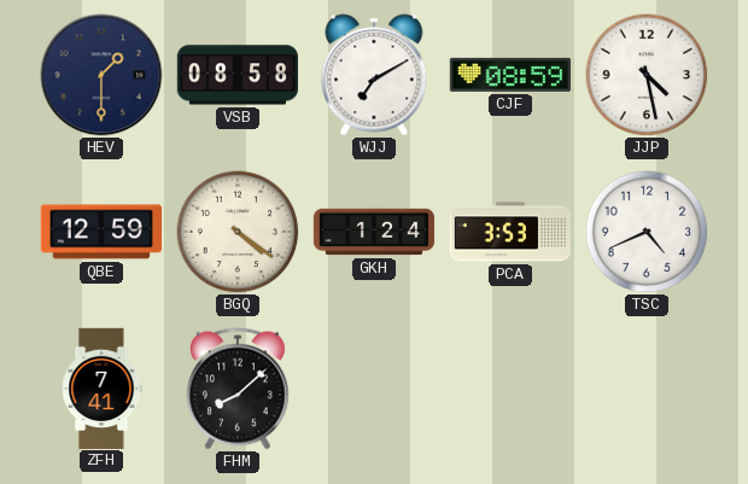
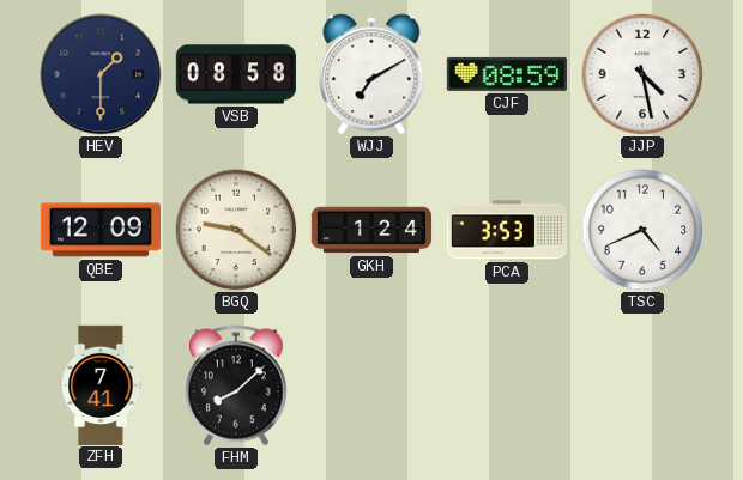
QBE: 12:59 -> 12:09
BGQ: 4:21 -> 9:21
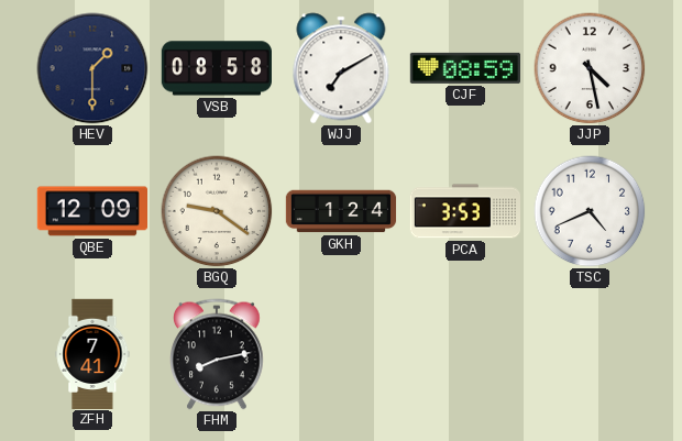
FHM: 8:08 -> 8:13
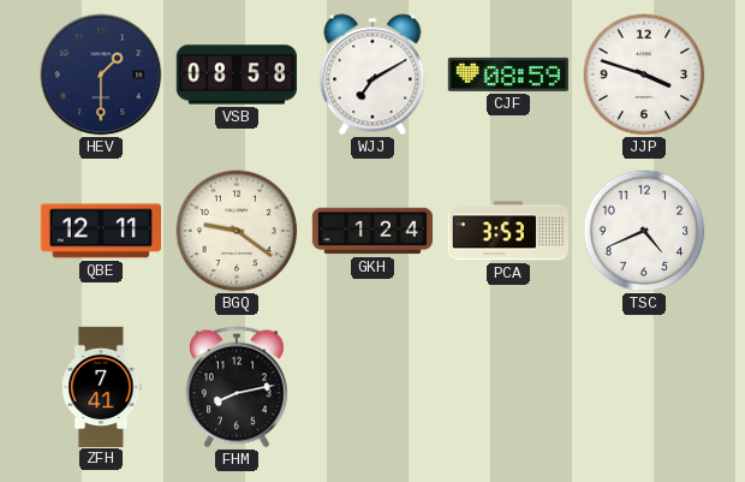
JJP: 4:28 -> 3:48
QBE: 12:09 -> 12:11
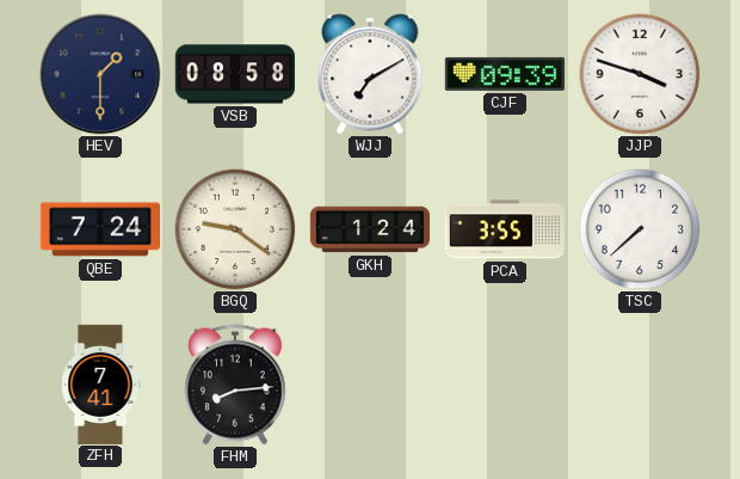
CJF: 08:59 -> 09:39
QBE: 12:11 -> 7:24
PCA: 3:53 -> 3:55
TSC: 4:41 -> 7:38
FHM: 8:13 -> 8:14
